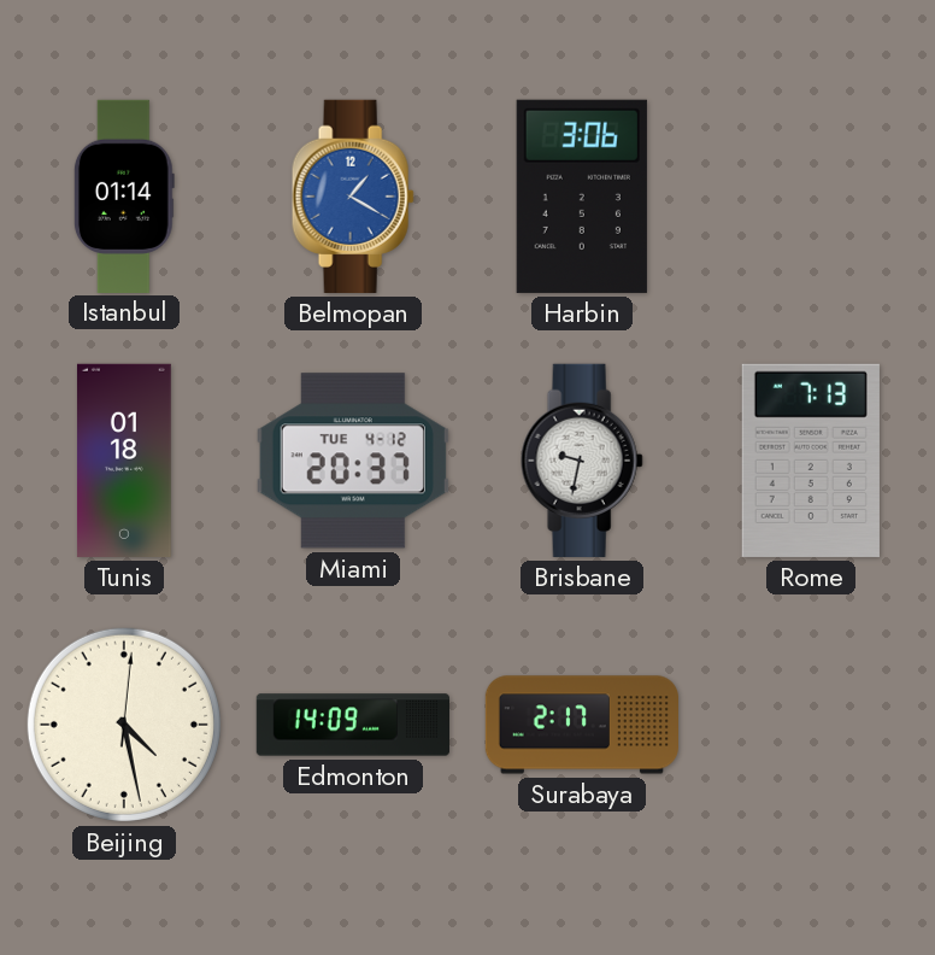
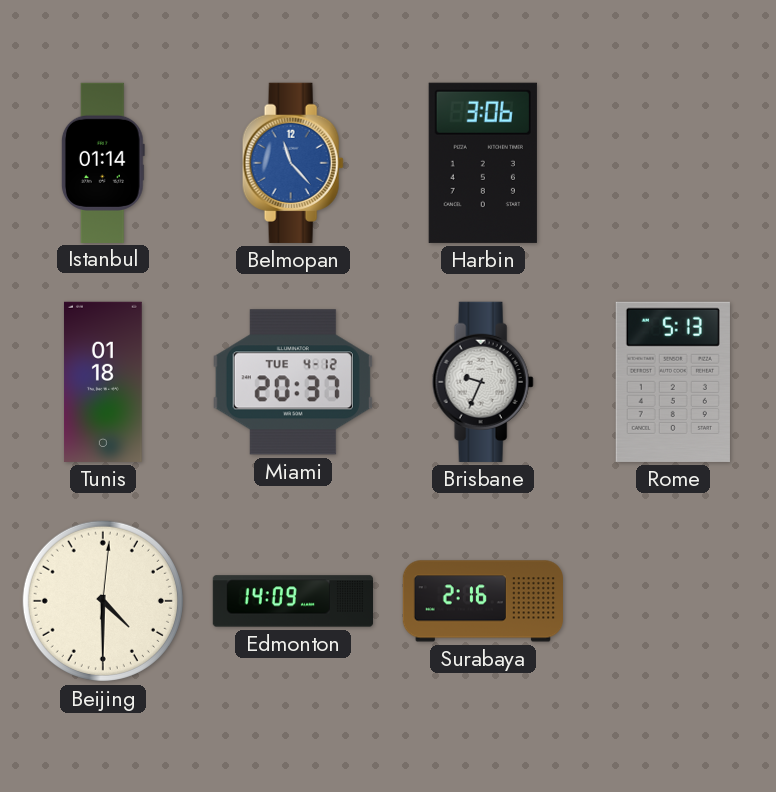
Belmopan: 1:20 -> 11:23
Brisbane: 9:32 -> 9:34
Rome: 7:13 -> 5:13
Beijing: 4:28 -> 4:30
Surabaya: 2:17 -> 2:16
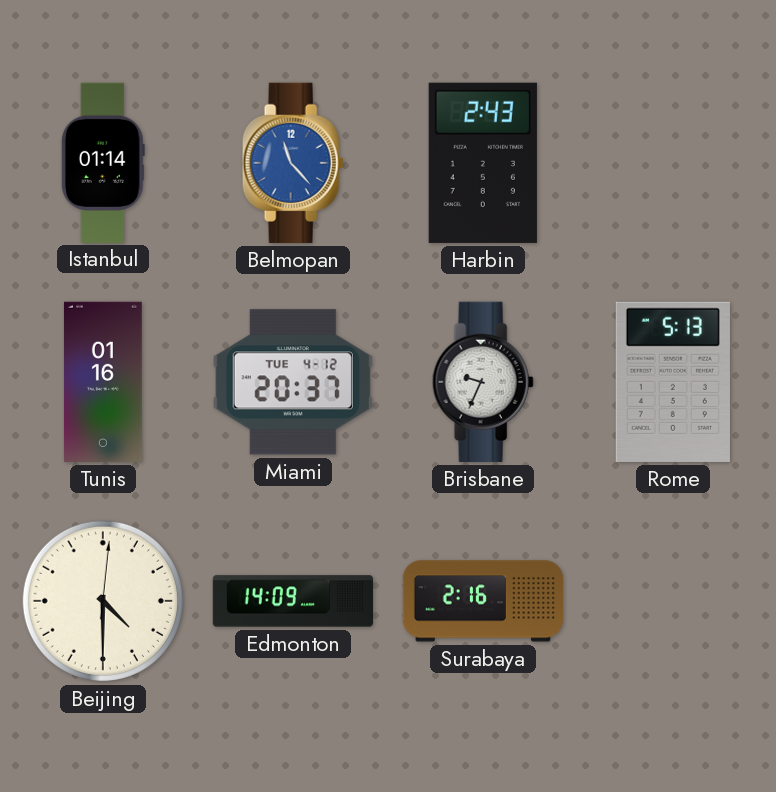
Harbin: 3:06 -> 2:43
Tunis: 01:18 -> 01:16
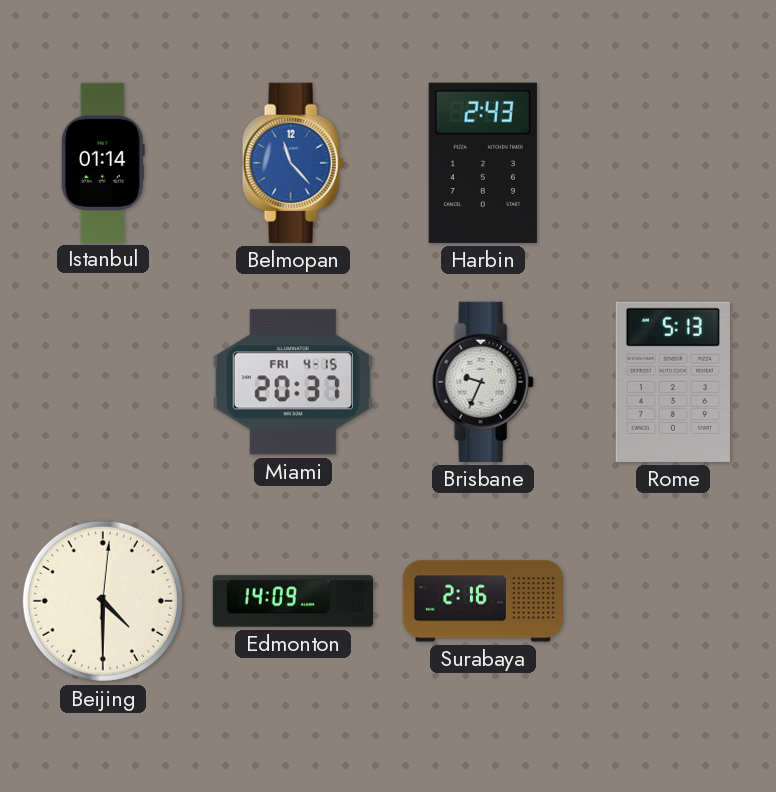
Tunis: 01:16 -> none
Miami date: TUE 4-12 -> FRI 4-15
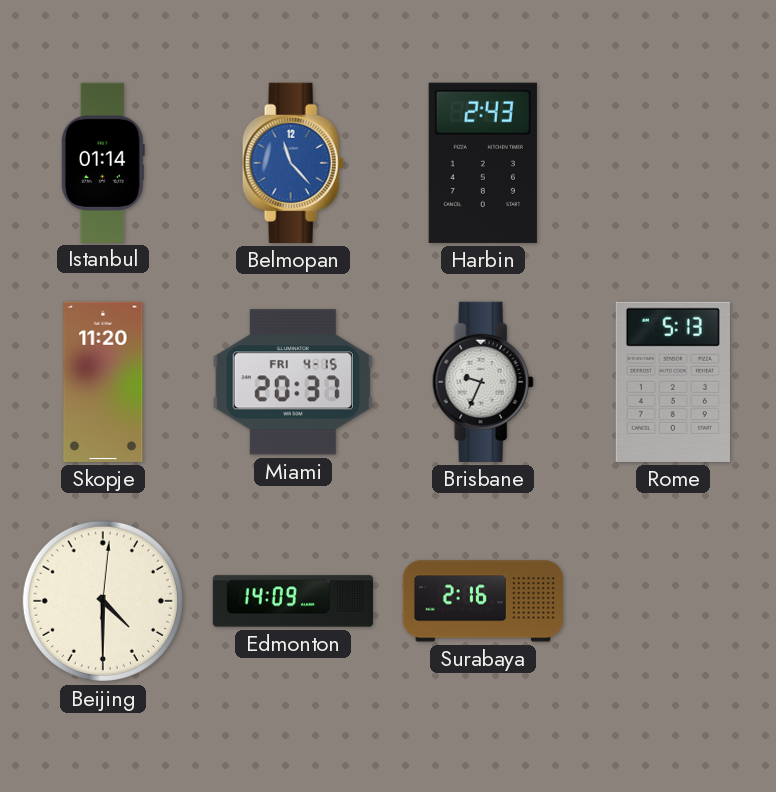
Skopje: none -> 11:20
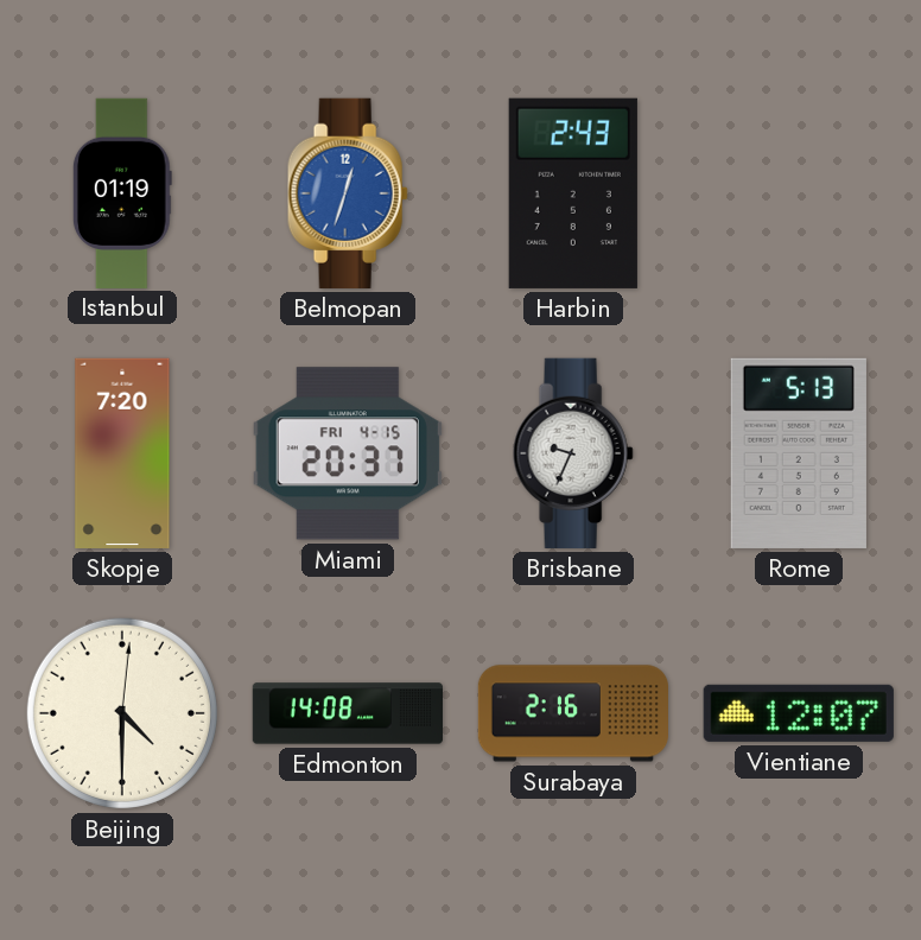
Istanbul: 01:14 -> 01:19
Belmopan: 11:23 -> 12:33
Skopje: 11:20 -> 7:20
Edmonton: 14:09 -> 14:08
Vientiane: none -> 12:07
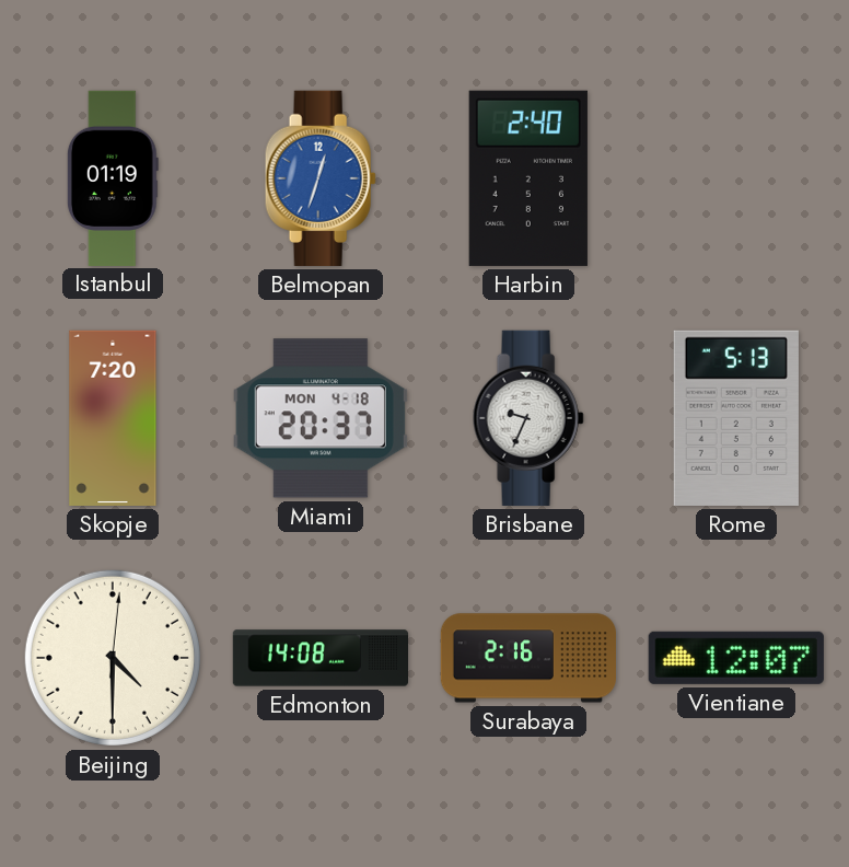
Harbin: 2:43 -> 2:40
Miami date: FRI 4-15 -> MON 4-18
